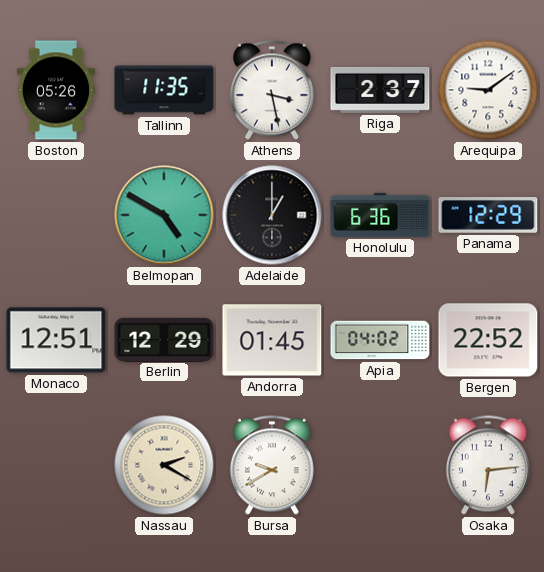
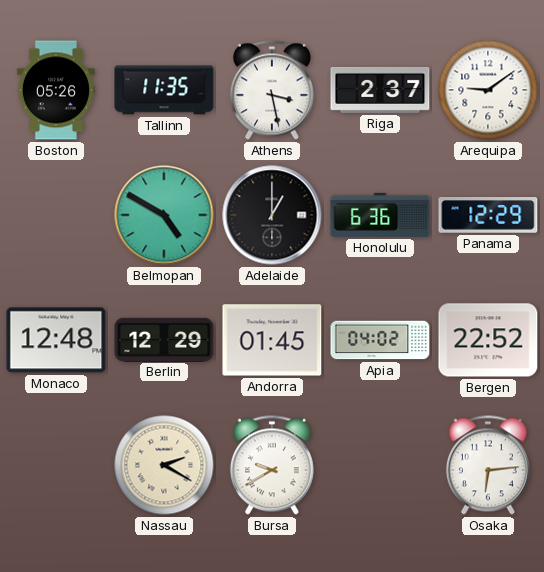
Monaco: 12:51 -> 12:48
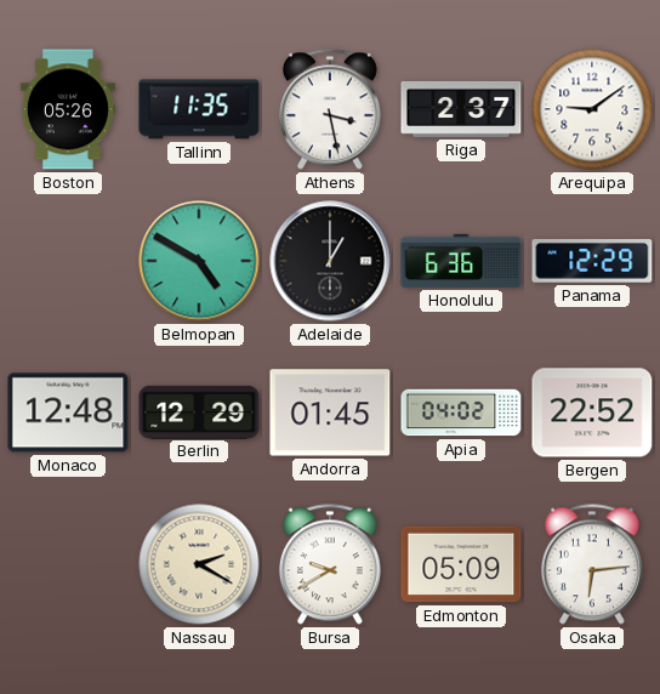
Edmonton: none -> 05:09
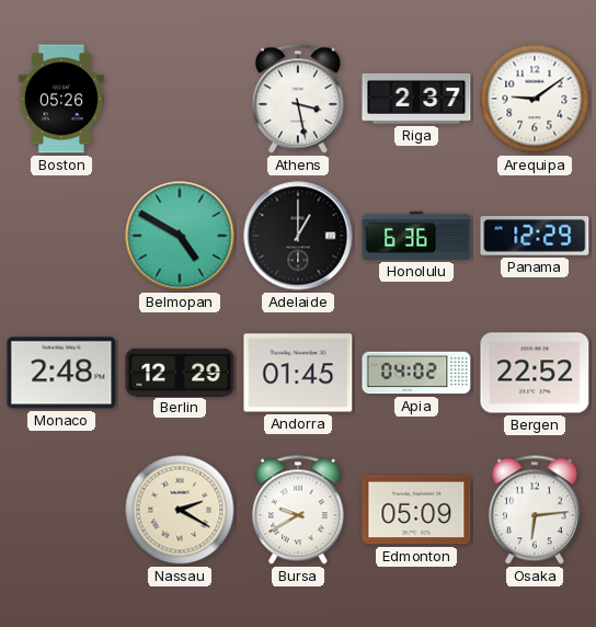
Tallinn: 11:35 -> none
Monaco: 12:48 -> 2:48
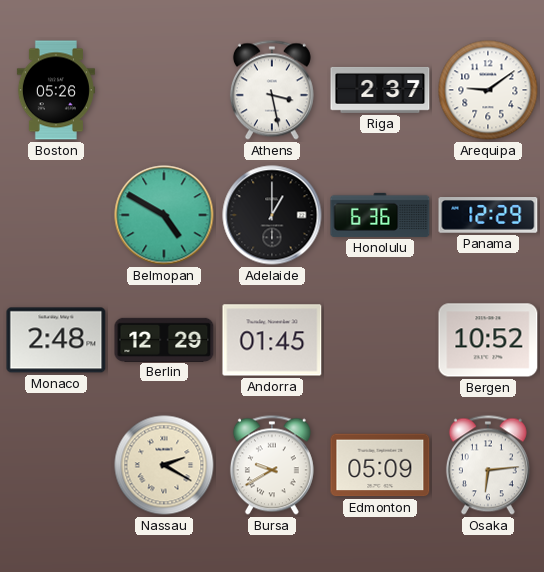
Apia: 04:02 -> none
Bergen: 22:52 -> 10:52
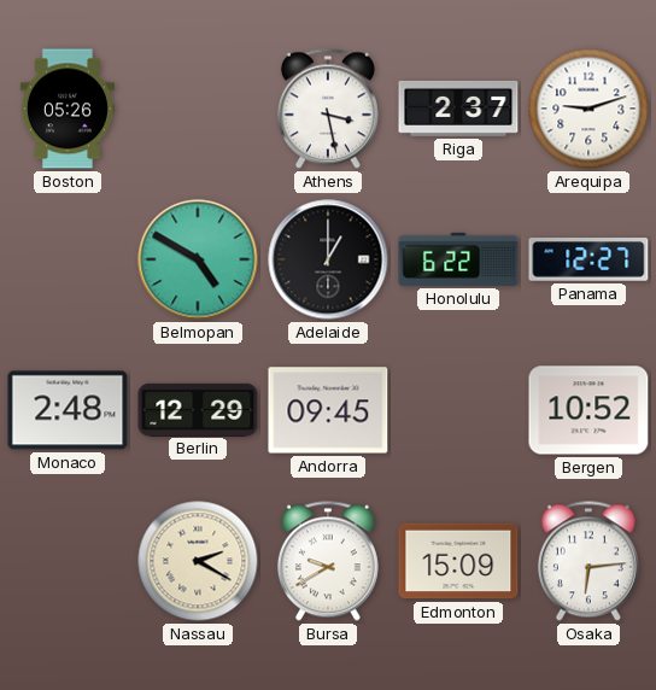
Arequipa: 9:09 -> 9:12
Honolulu: 6:36 -> 6:22
Panama: 12:29 -> 12:27
Andorra: 01:45 -> 09:45
Edmonton: 05:09 -> 15:09
